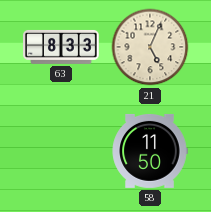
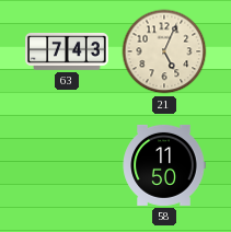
63: 8:33 -> 7:43
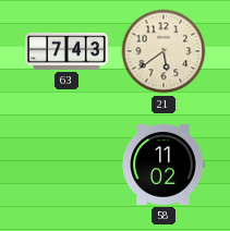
21: 5:04 -> 5:39
58: 11:50 -> 11:02
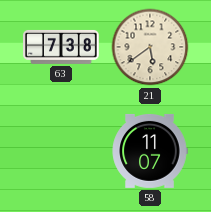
63: 7:43 -> 7:38
58: 11:02 -> 11:07
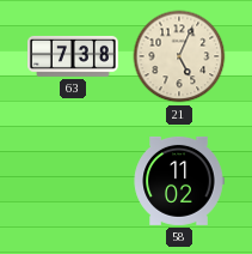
21: 5:39 -> 5:04
58: 11:07 -> 11:02
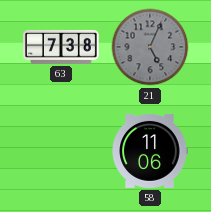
21 dial: cream -> grey
58: 11:02 -> 11:06
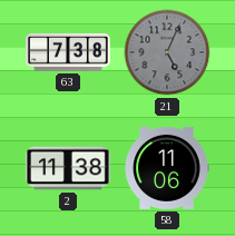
2: none -> 11:38
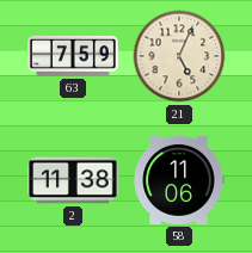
63: 7:38 -> 7:59
21 dial: grey -> cream
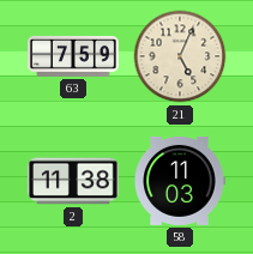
58: 11:06 -> 11:03
